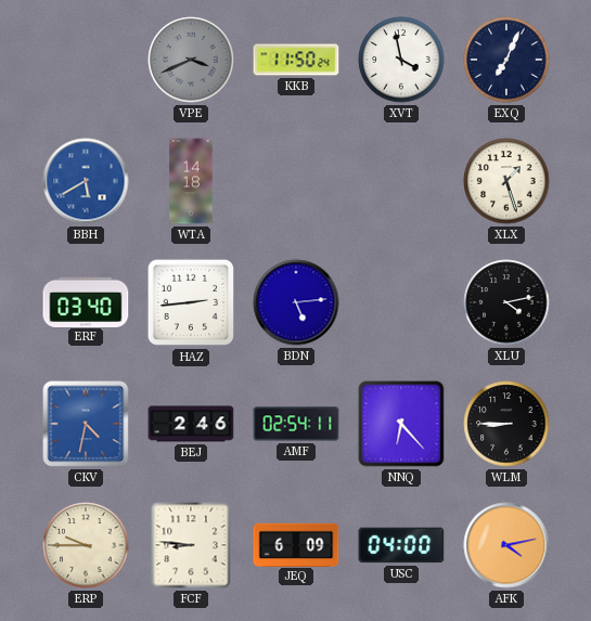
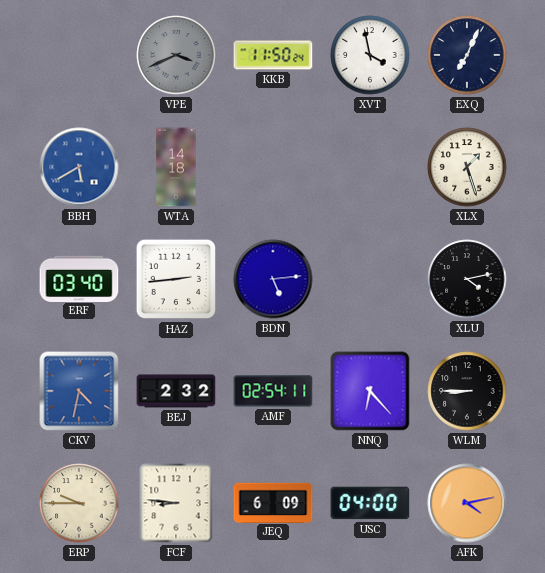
BEJ: 2:46 -> 2:32
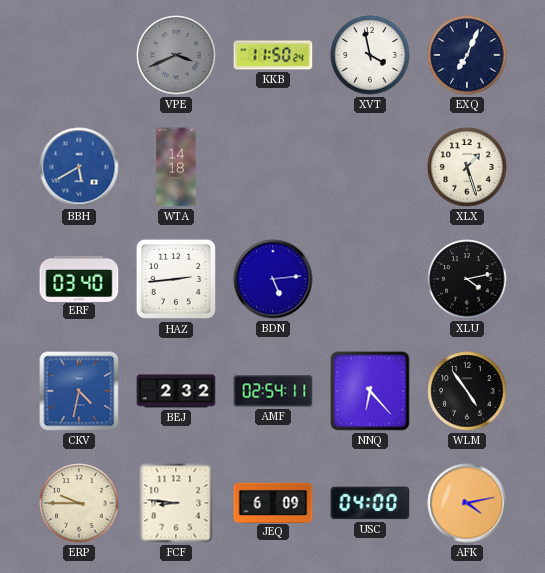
WLM: 8:45 -> 4:54
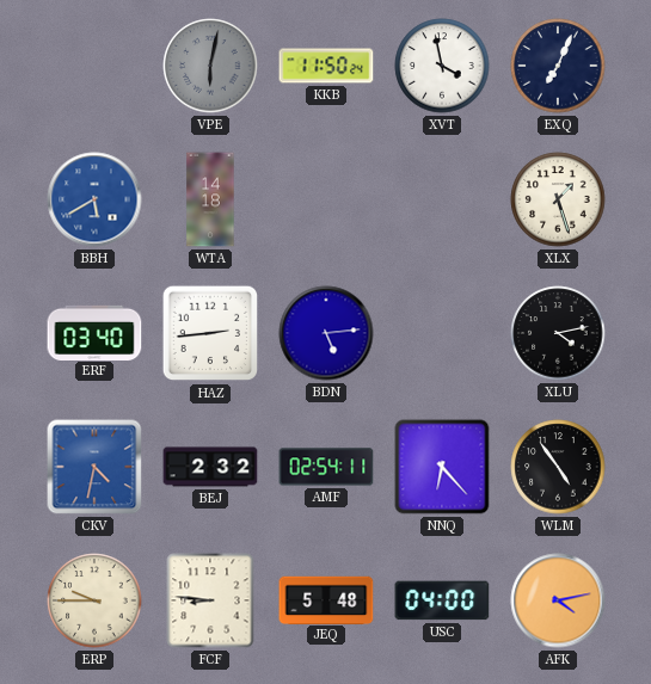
VPE: 3:41 -> 6:02
JEQ: 6:09 -> 5:48
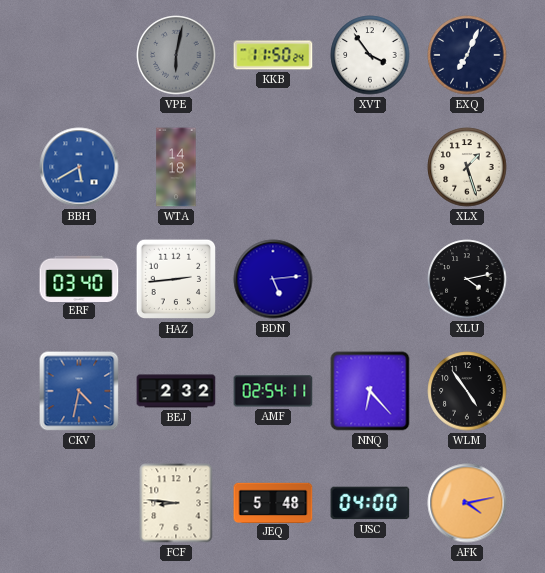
XVT: 3:58 -> 3:54
ERP: 9:45 -> none
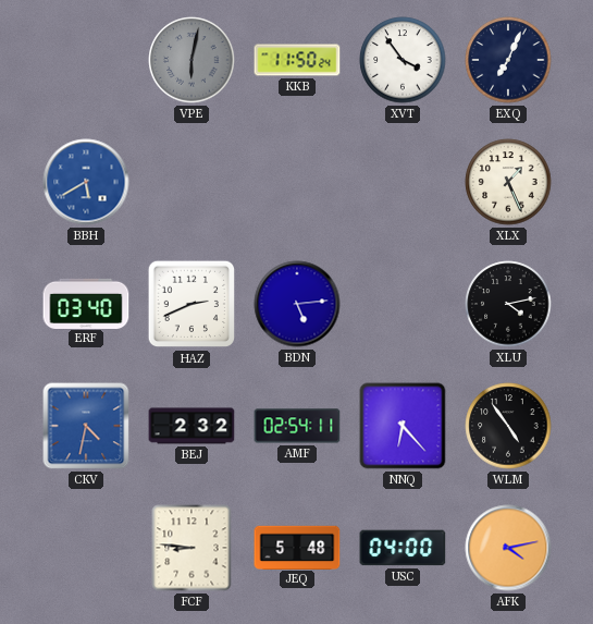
WTA: 14:18 -> none
XLX: 1:27 -> 1:26
HAZ: 2:44 -> 2:41
